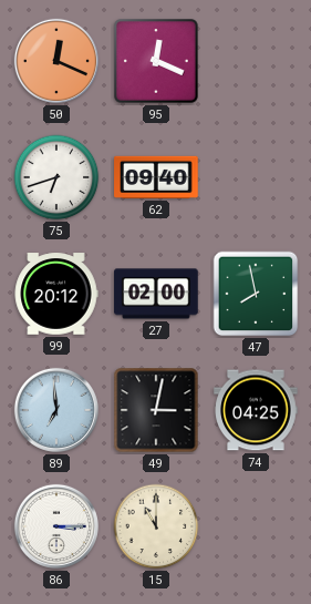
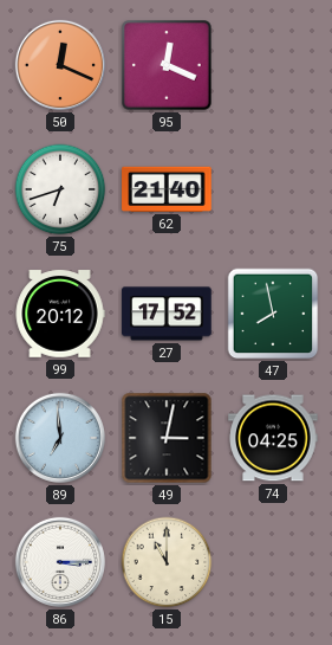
62: 09:40 -> 21:40
27: 02:00 -> 17:52
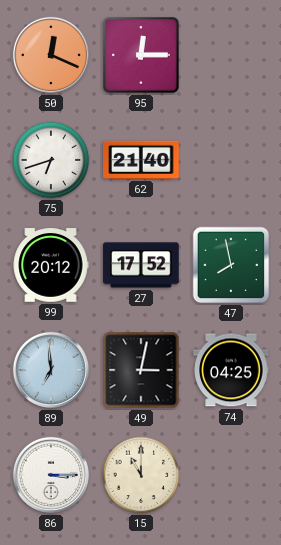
95: 12:19 -> 12:15
